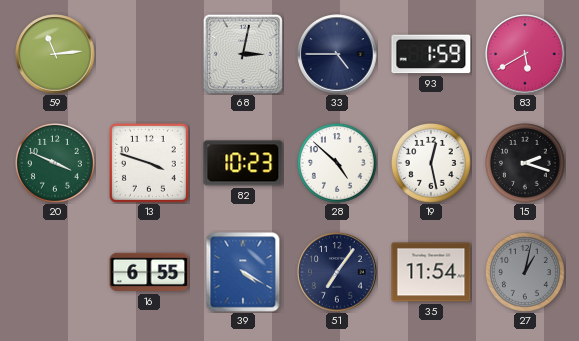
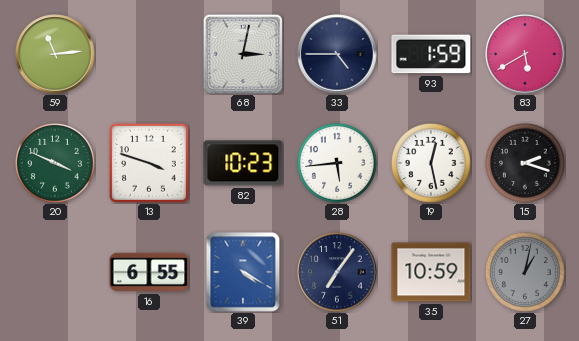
28: 4:52 -> 5:44
35: 11:54 -> 10:59
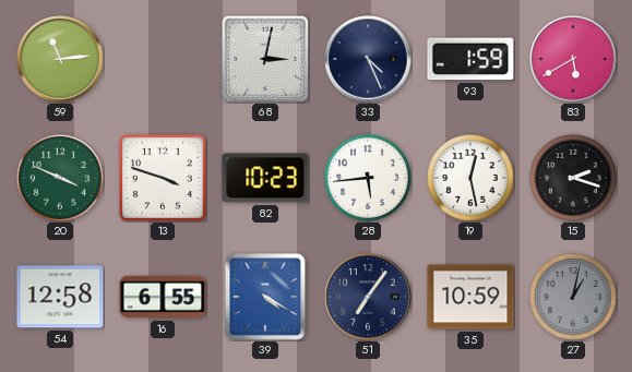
33: 4:45 -> 4:26
54: none -> 12:58
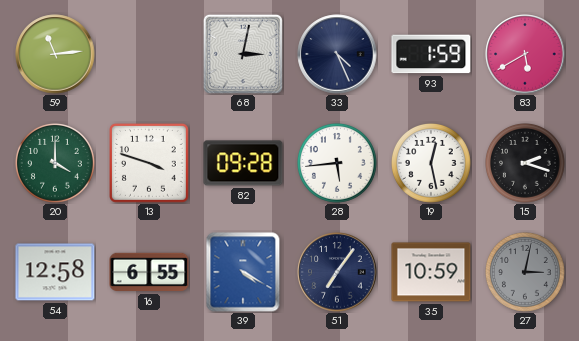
20: 3:49 -> 4:00
82: 10:23 -> 09:28
27: 1:02 -> 3:02
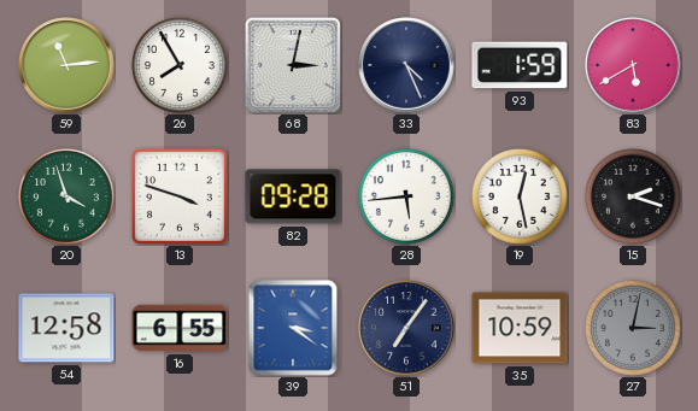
26: none -> 7:55
20: 4:00 -> 3:57
39: 4:20 -> 3:21
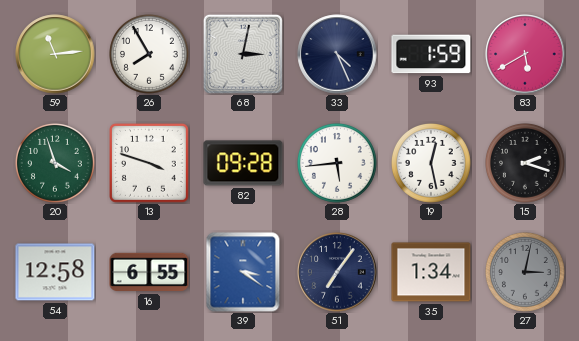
35: 10:59 -> 1:34
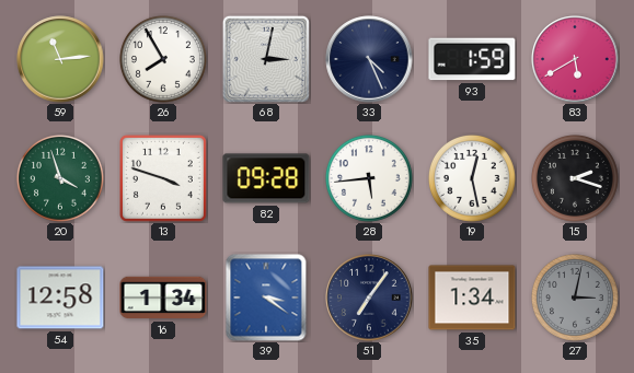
16: 6:55 -> 1:34
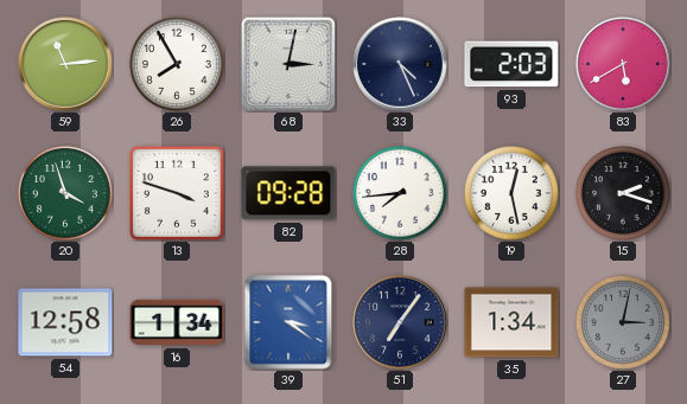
93: 1:59 -> 2:03
28: 5:44 -> 7:44
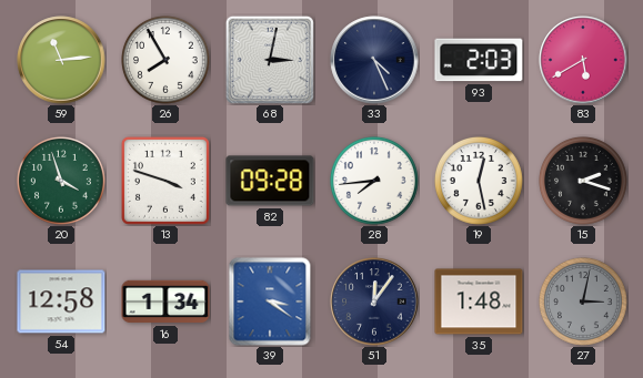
51: 7:06 -> 12:06
35: 1:34 -> 1:48
